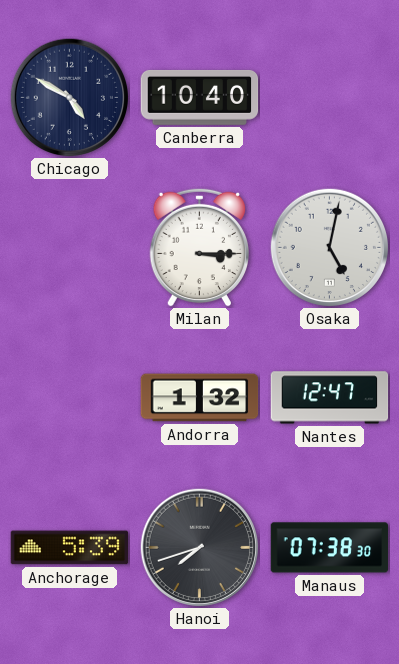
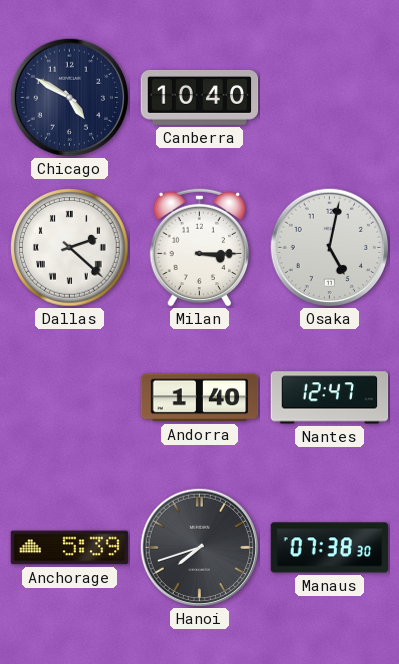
Dallas: none -> 2:22
Andorra: 1:32 -> 1:40
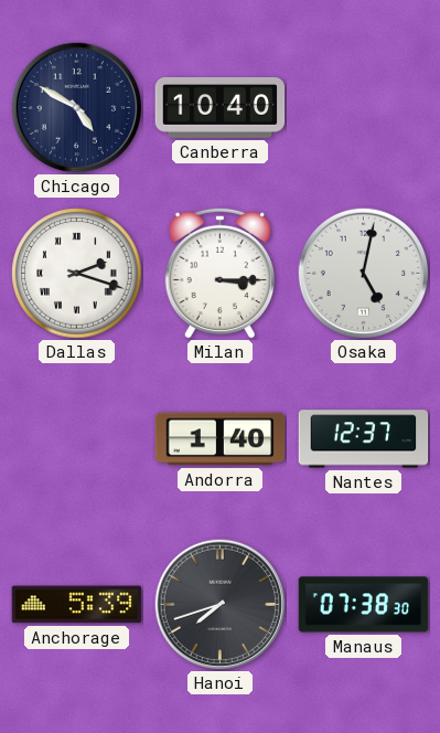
Dallas: 2:22 -> 2:18
Nantes: 12:47 -> 12:37
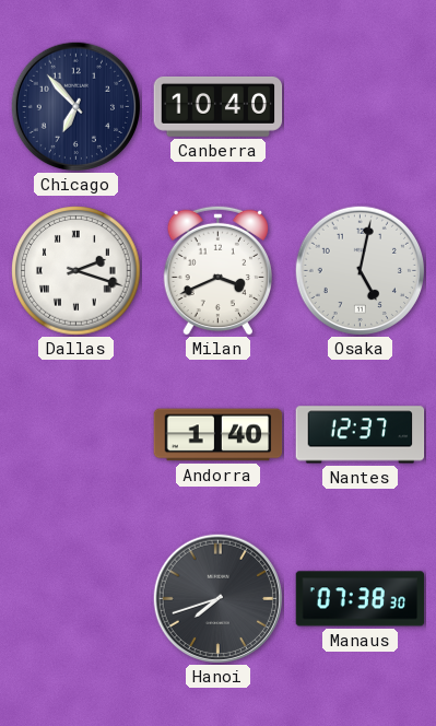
Chicago: 4:50 -> 6:53
Milan: 3:15 -> 3:41
Anchorage: 5:39 -> none
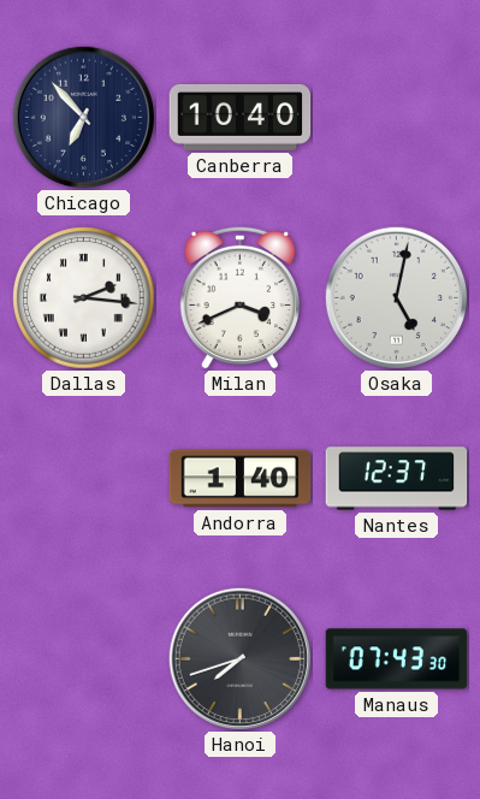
Dallas: 2:18 -> 2:16
Manaus: 07:38 -> 07:43
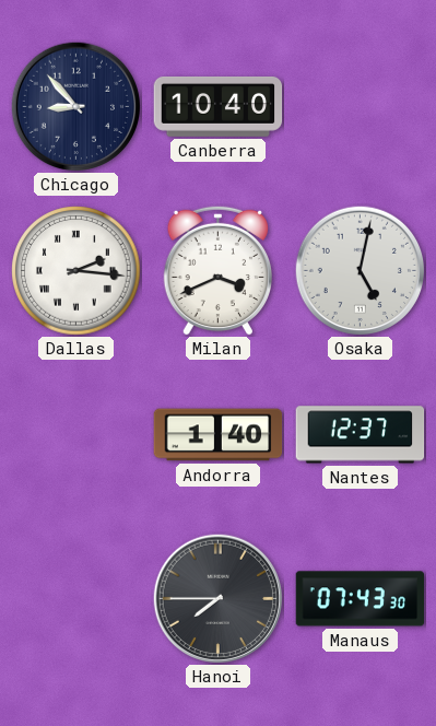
Chicago: 6:53 -> 8:53
Hanoi: 7:42 -> 7:45
